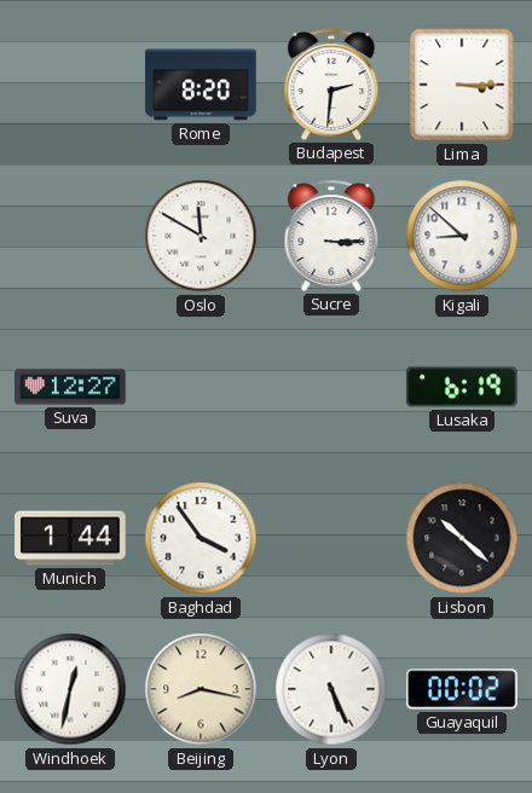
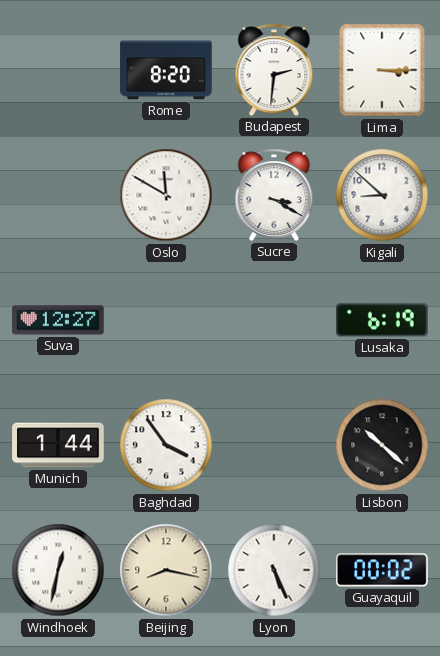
Sucre: 3:15 -> 3:20
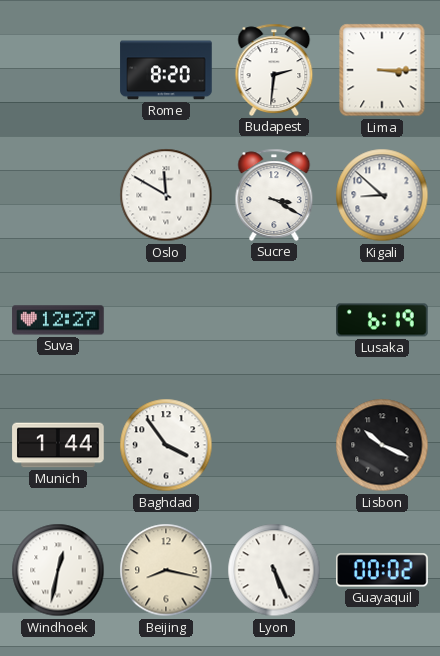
Lisbon: 10:22 -> 10:19
